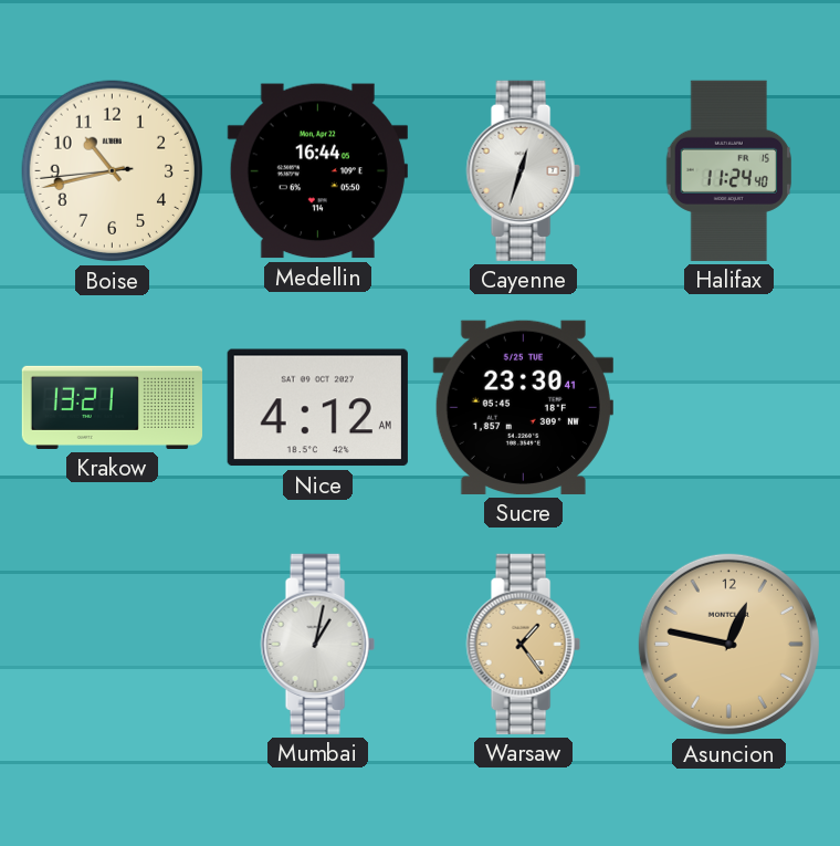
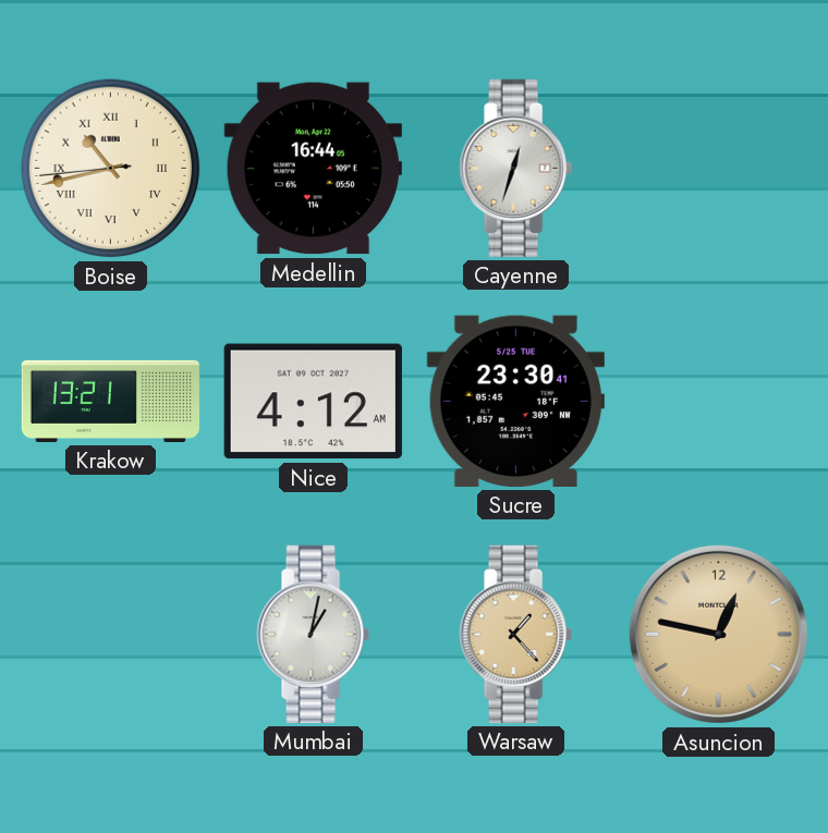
Boise numerals: Arabic -> Roman
Halifax: 11:24 -> none
Warsaw: 1:24 -> 1:23
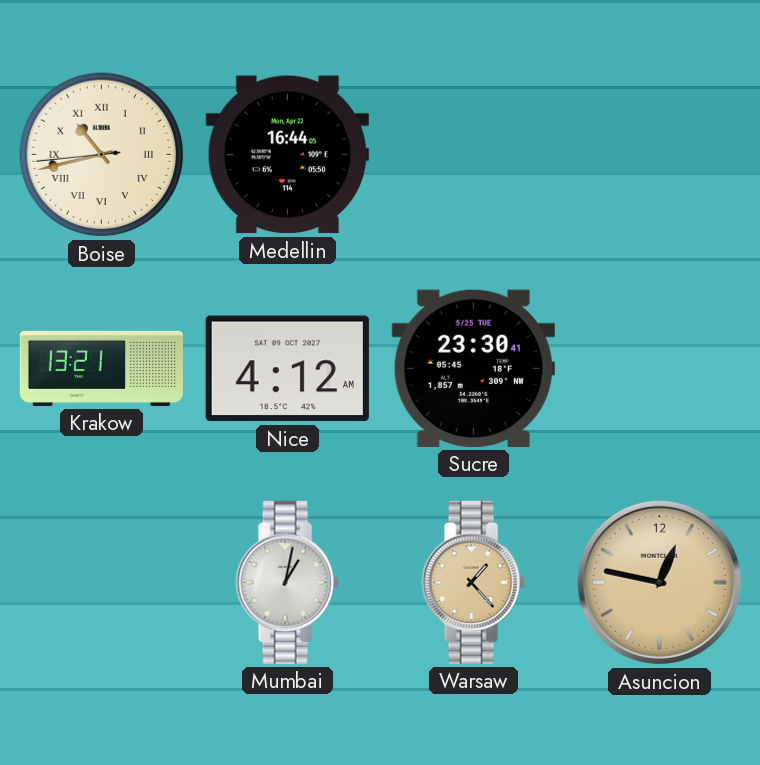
Cayenne: 12:33 -> none
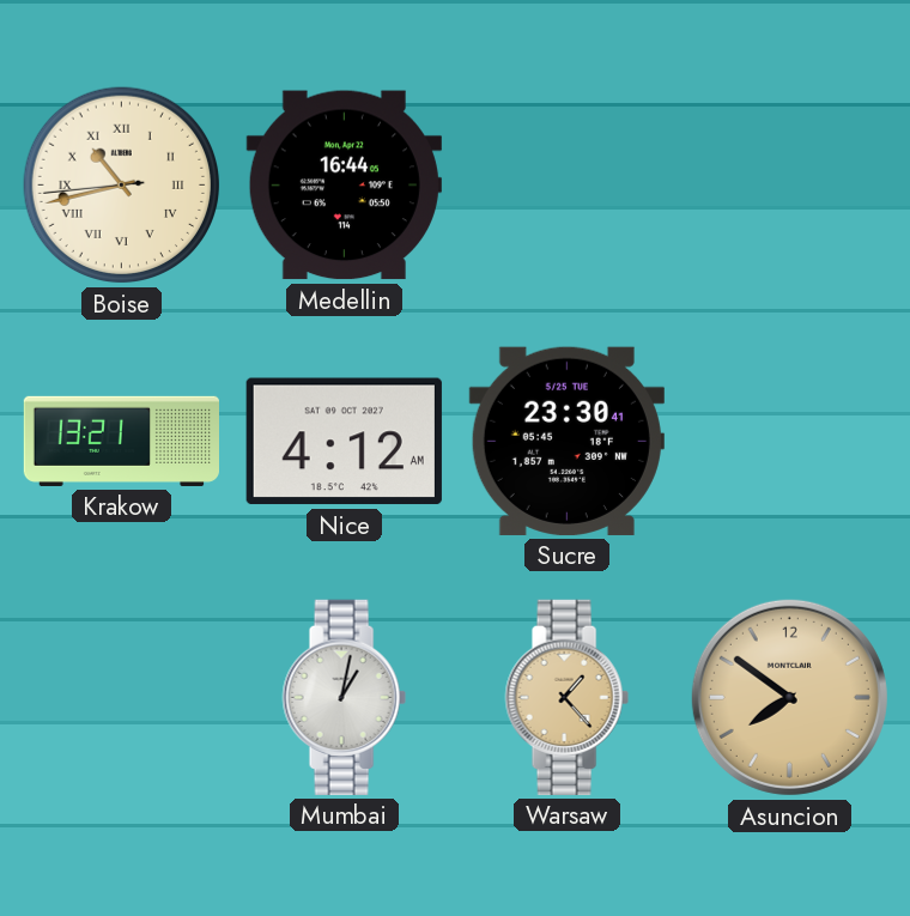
Asuncion: 12:47 -> 7:51
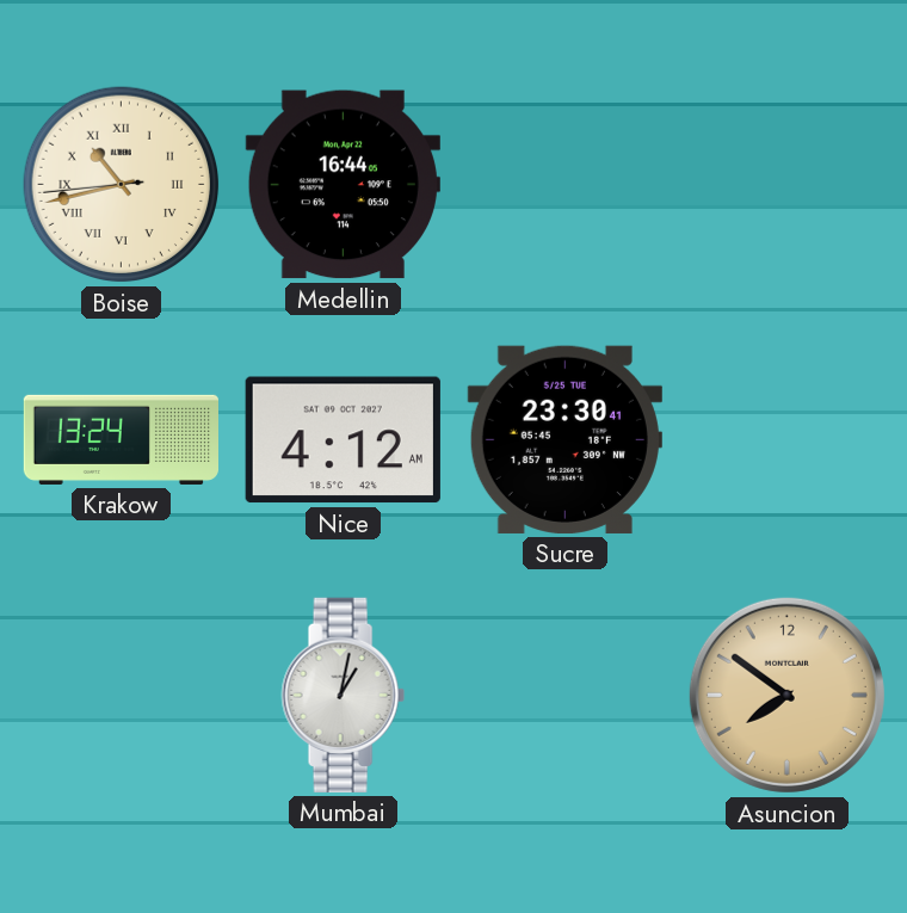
Krakow: 13:21 -> 13:24
Warsaw: 1:23 -> none
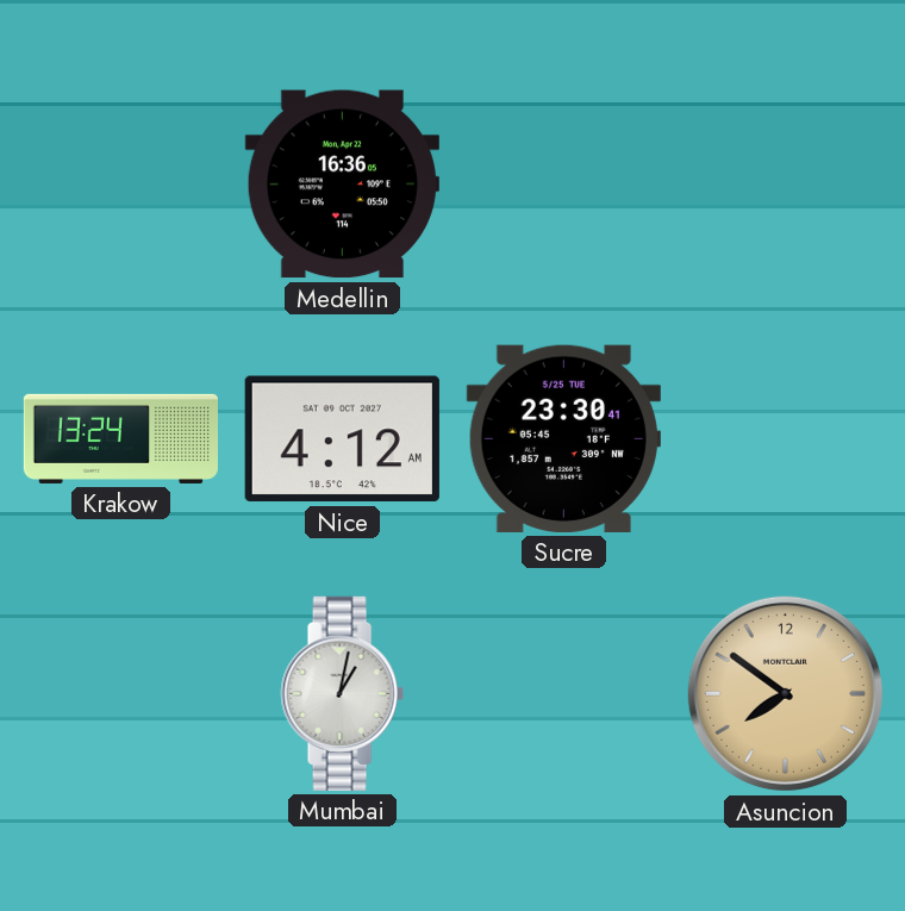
Boise: 10:42 -> none
Medellin: 16:44 -> 16:36
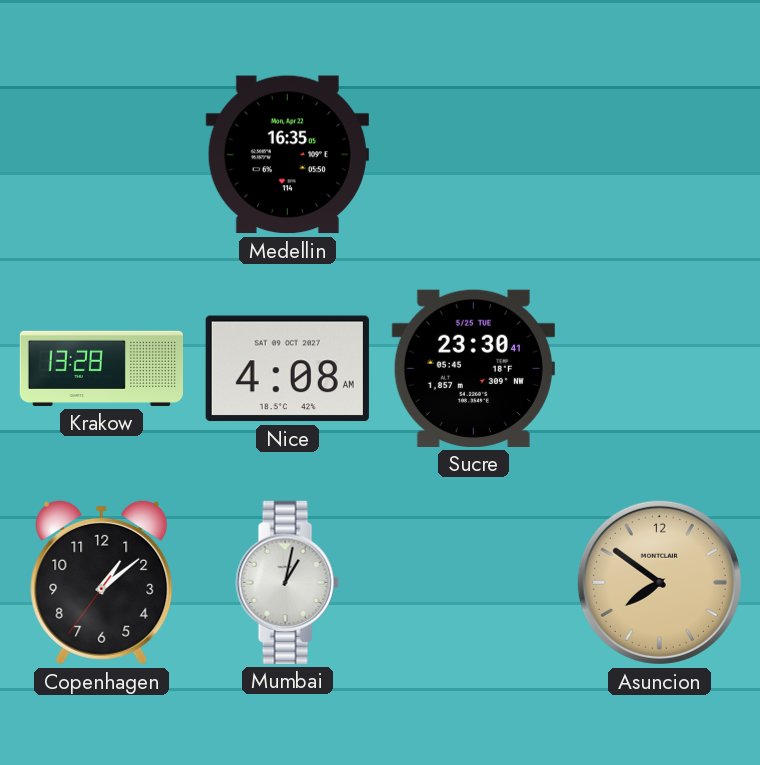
Medellin: 16:36 -> 16:35
Krakow: 13:24 -> 13:28
Nice: 4:12 -> 4:08
Copenhagen: none -> 1:08
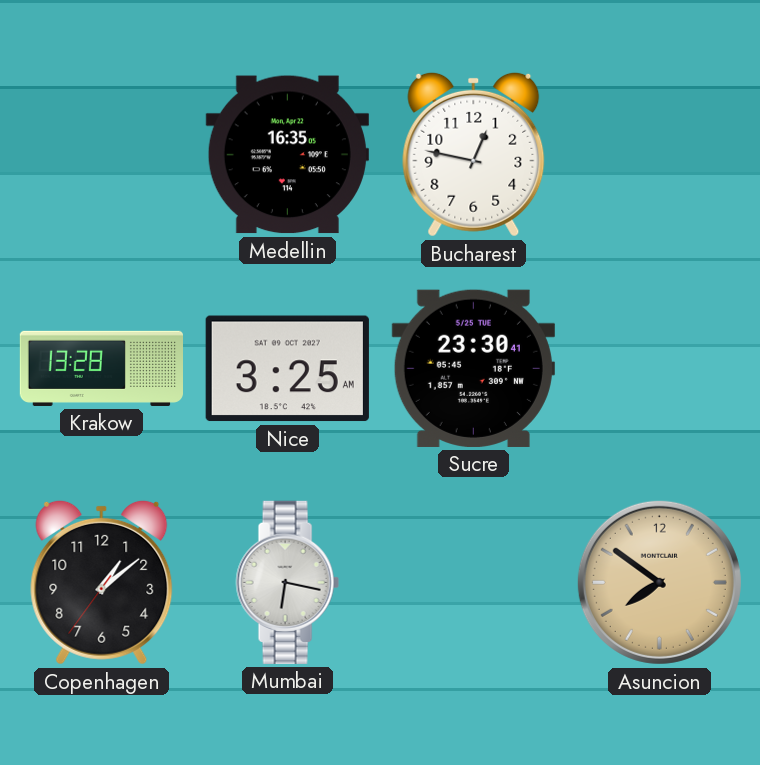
Bucharest: none -> 12:47
Nice: 4:08 -> 3:25
Mumbai: 1:02 -> 6:17
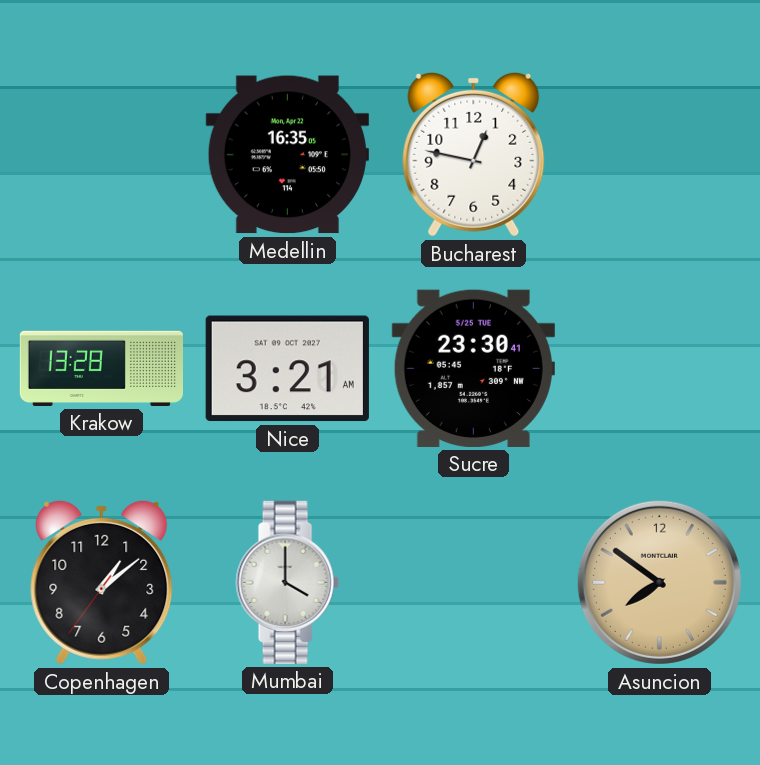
Nice: 3:25 -> 3:21
Mumbai: 6:17 -> 4:00
